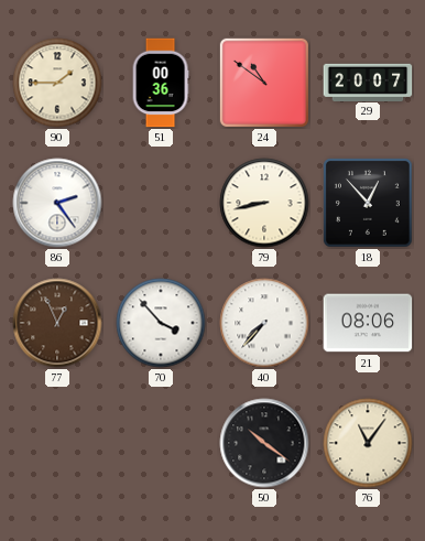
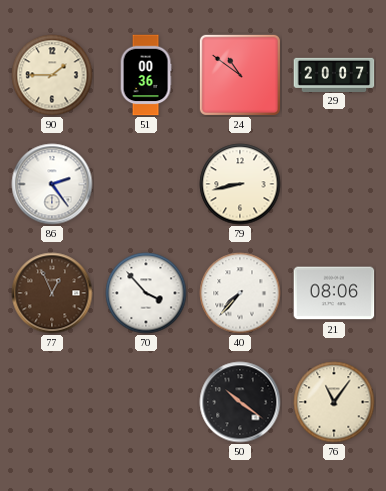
18: 12:53 -> none
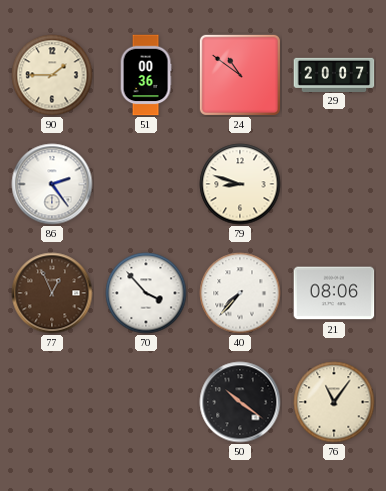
79: 8:43 -> 8:48
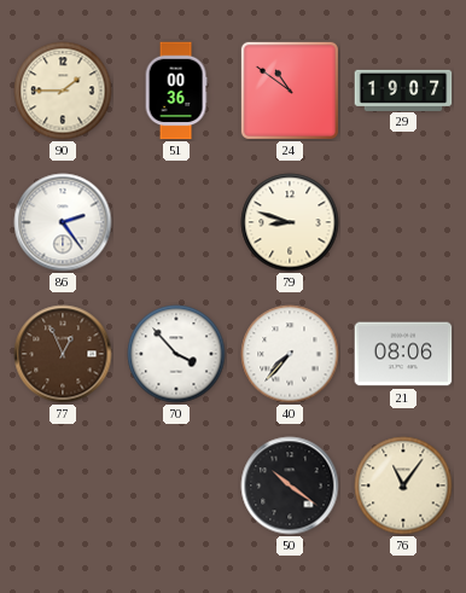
29: 20:07 -> 19:07
